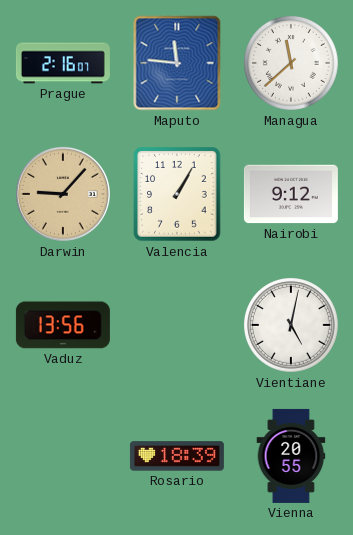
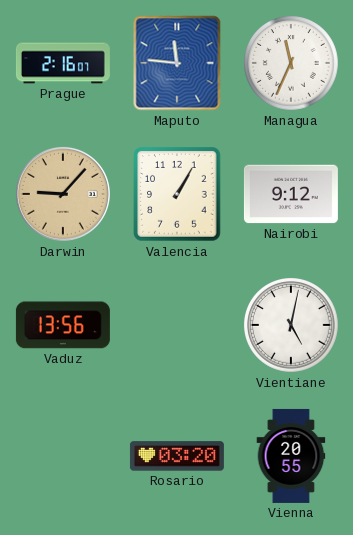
Managua: 11:38 -> 11:34
Rosario: 18:39 -> 03:20
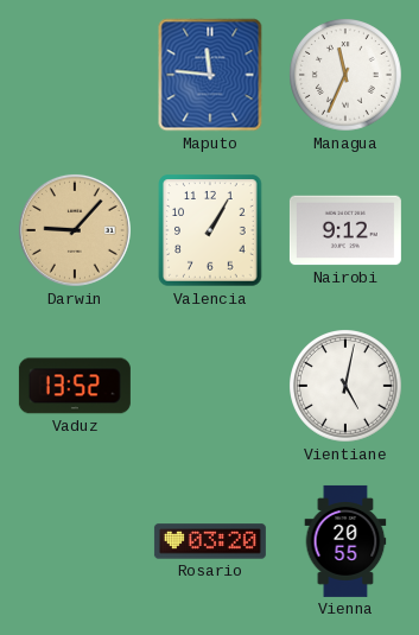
Prague: 2:16 -> none
Vaduz: 13:56 -> 13:52
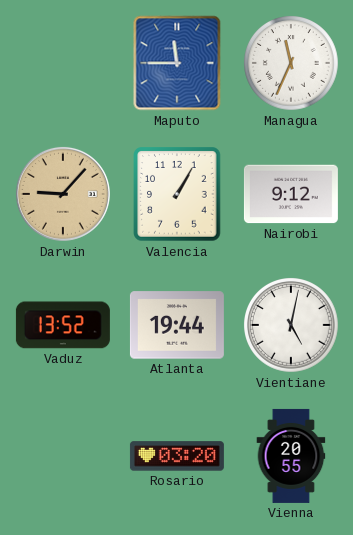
Maputo: 11:46 -> 11:45
Atlanta: none -> 19:44
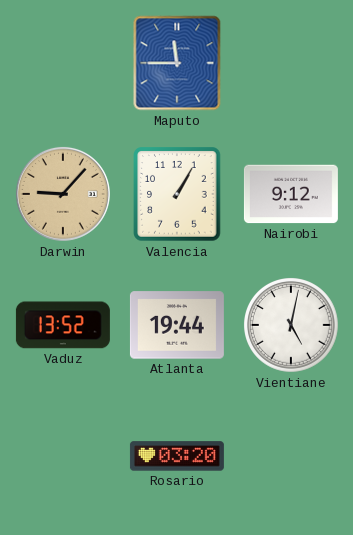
Managua: 11:34 -> none
Vienna: 20:55 -> none
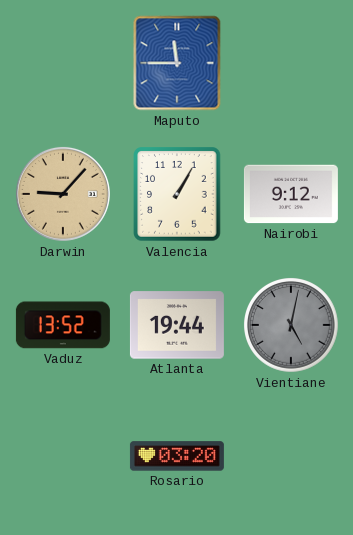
Vientiane dial: white -> grey
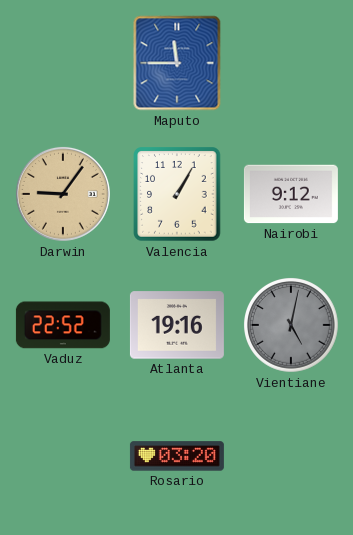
Darwin: 9:07 -> 9:06
Vaduz: 13:52 -> 22:52
Atlanta: 19:44 -> 19:16
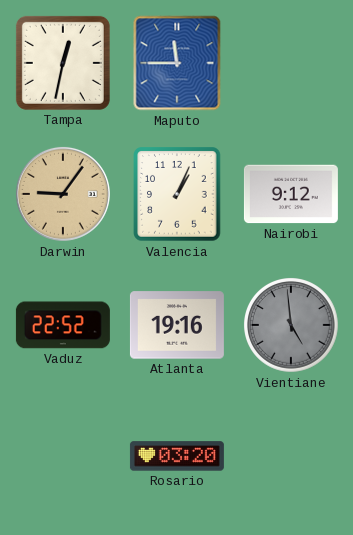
Tampa: none -> 12:32
Valencia: 1:05 -> 1:04
Vientiane: 5:02 -> 4:59
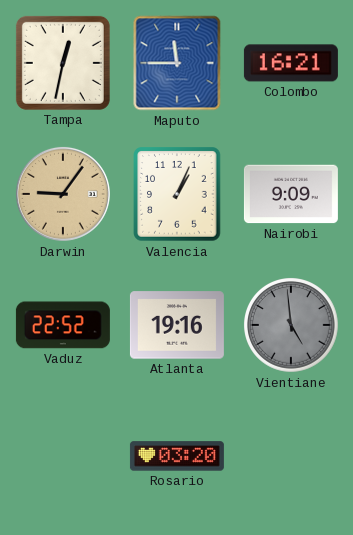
Colombo: none -> 16:21
Nairobi: 9:12 -> 9:09
